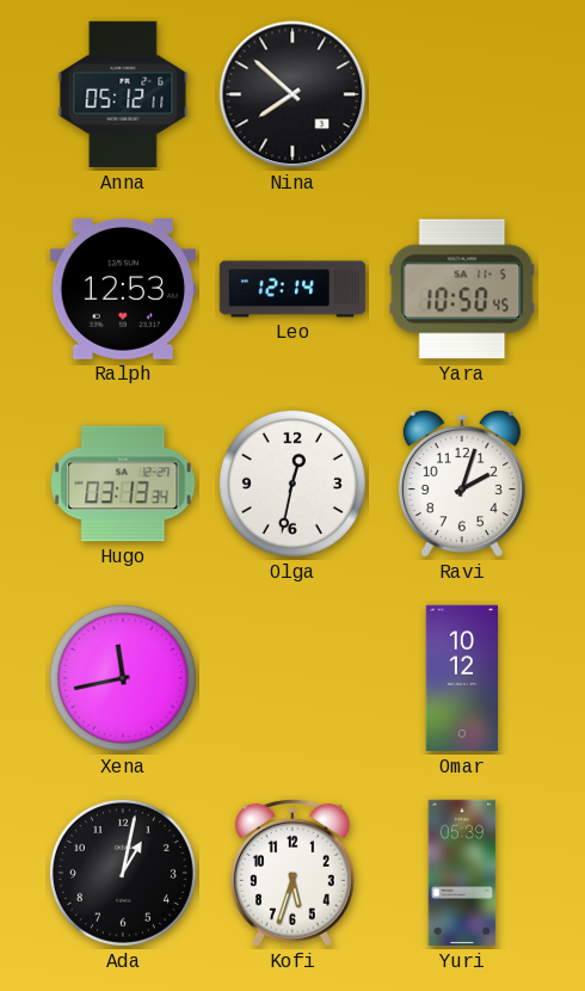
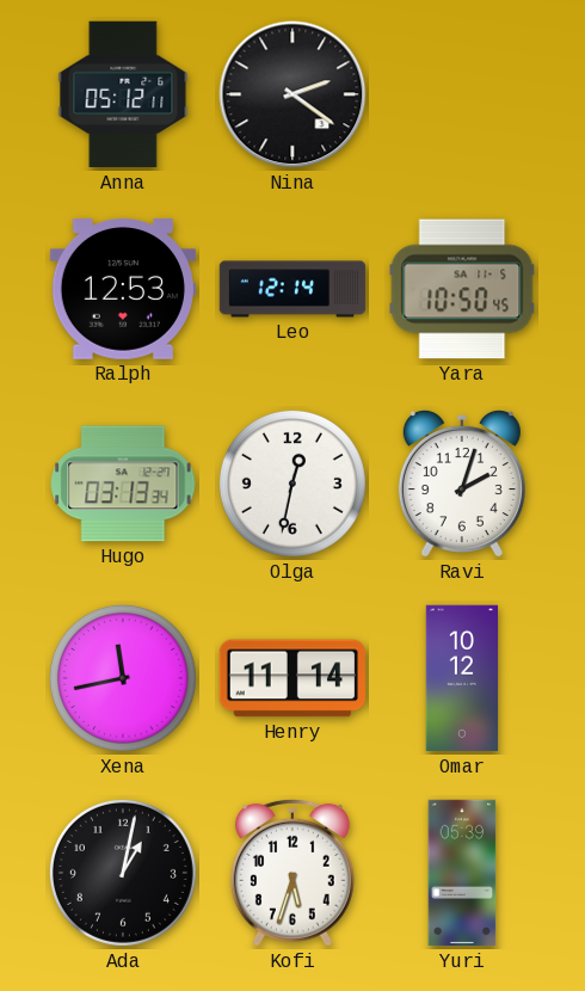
Nina: 7:52 -> 2:21
Henry: none -> 11:14
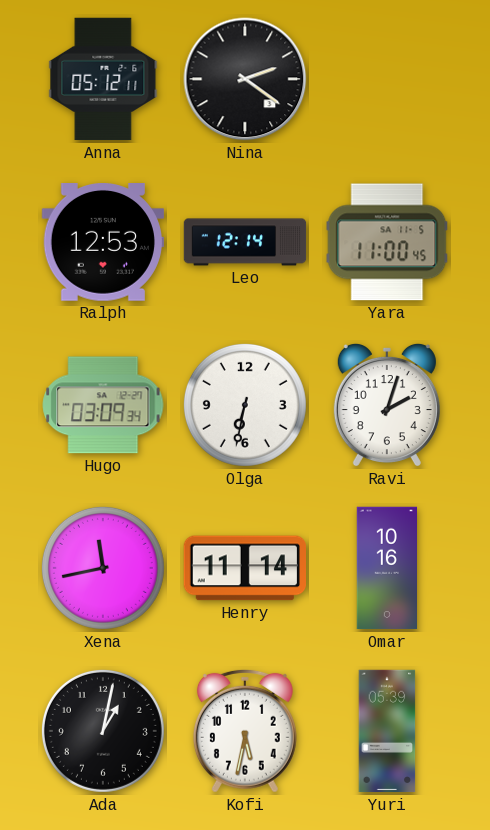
Yara: 10:50 -> 11:00
Hugo: 03:13 -> 03:09
Olga: 12:32 -> 6:32
Omar: 10:12 -> 10:16
Kofi: 5:33 -> 5:32
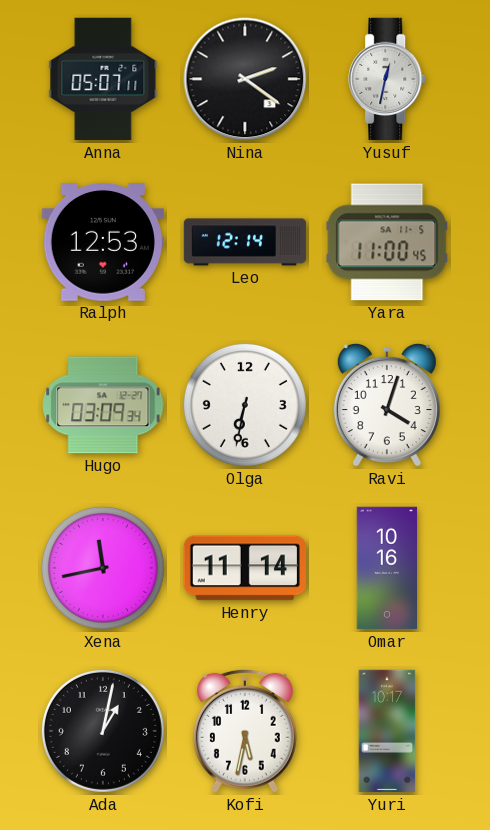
Anna: 05:12 -> 05:07
Yusuf: none -> 12:32
Ravi: 2:03 -> 4:03
Yuri: 05:39 -> 10:17
